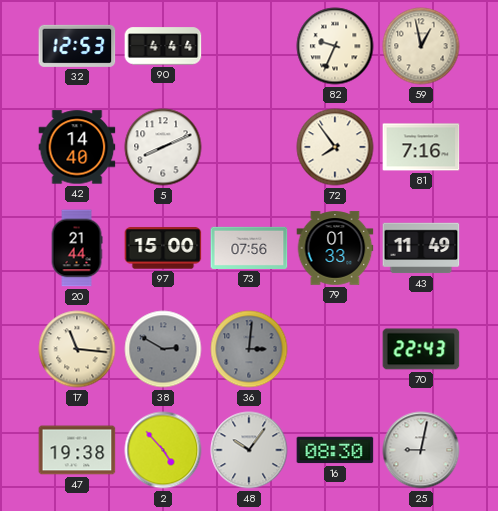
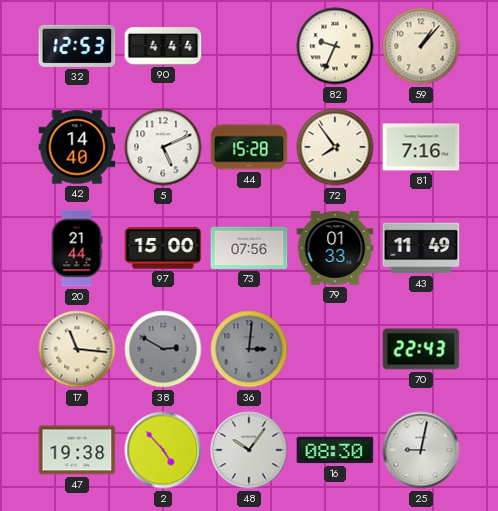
59: 12:58 -> 1:07
5: 8:11 -> 5:11
44: none -> 15:28
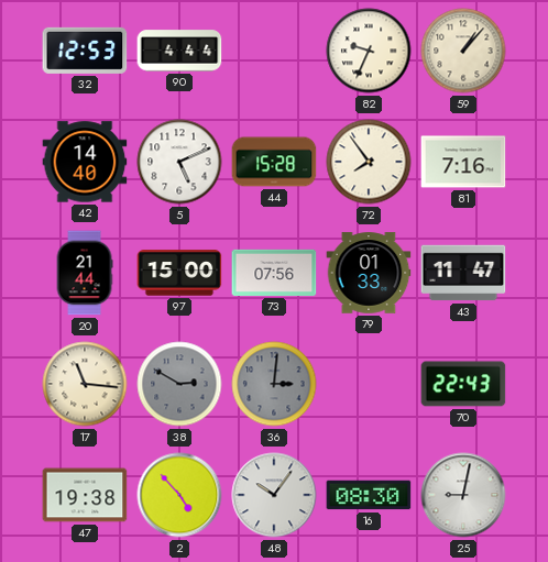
43: 11:49 -> 11:47
